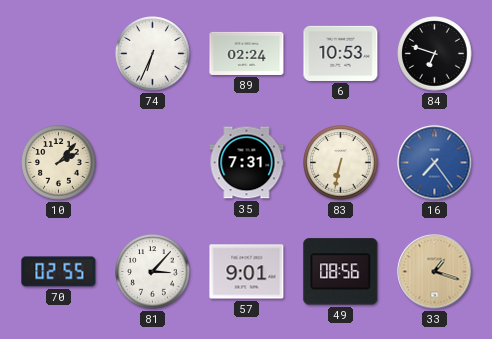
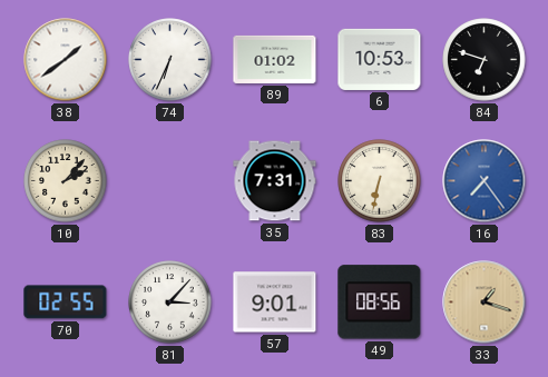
38: none -> 1:39
89: 02:24 -> 01:02
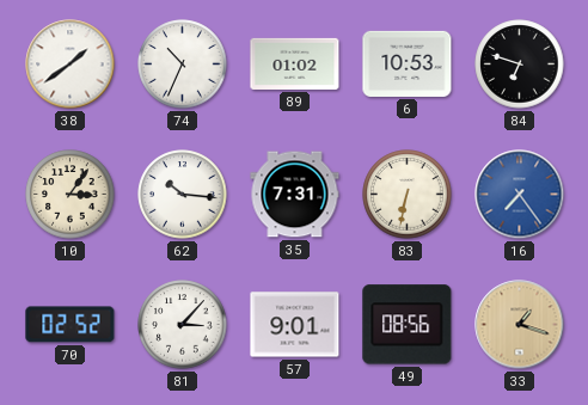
74: 6:34 -> 10:34
10: 2:07 -> 3:06
62: none -> 10:16
70: 02:55 -> 02:52
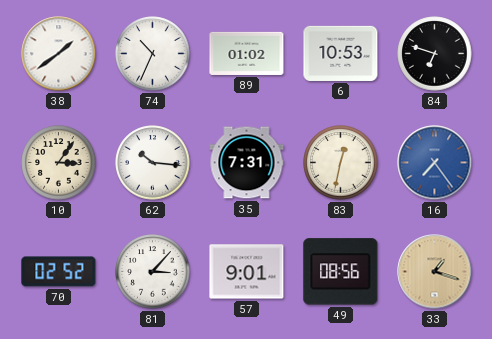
83: 6:32 -> 12:32
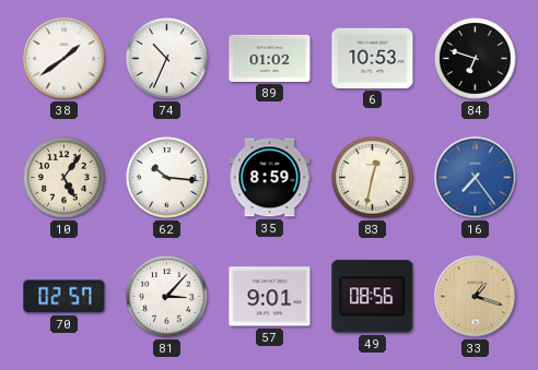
10: 3:06 -> 5:06
35: 7:31 -> 8:59
70: 02:52 -> 02:57
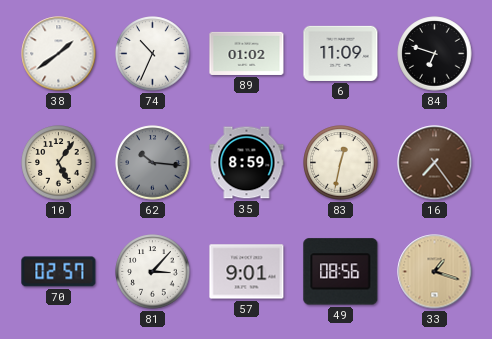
6: 10:53 -> 11:09
62 dial: white -> grey
16 dial: blue -> brown
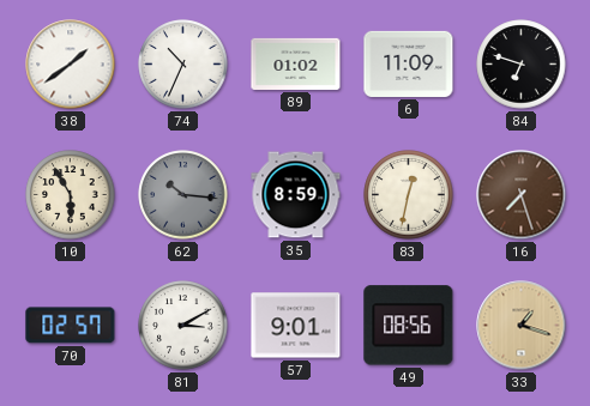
10: 5:06 -> 5:55
16: 7:24 -> 7:27
81: 3:07 -> 3:10
